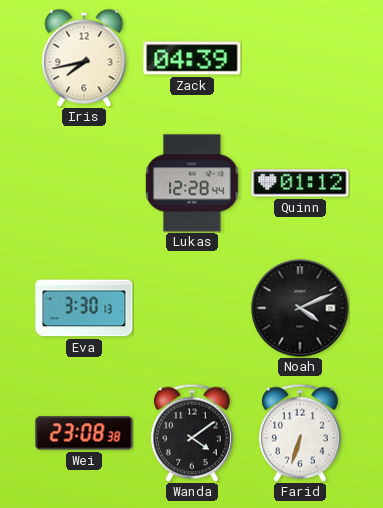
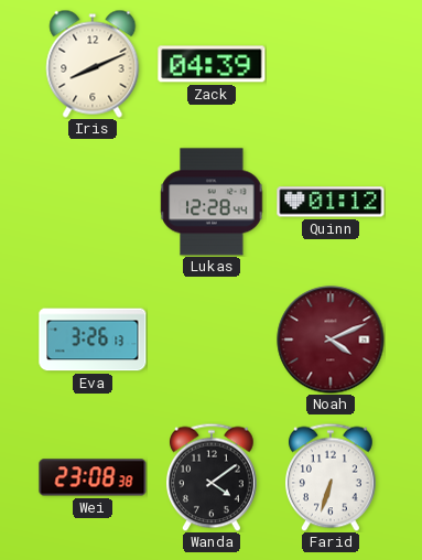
Iris: 7:43 -> 8:11
Eva: 3:30 -> 3:26
Noah dial: black -> burgundy
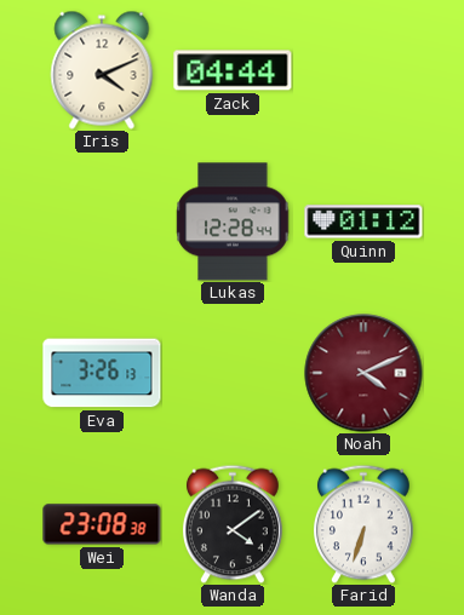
Iris: 8:11 -> 4:11
Zack: 04:39 -> 04:44
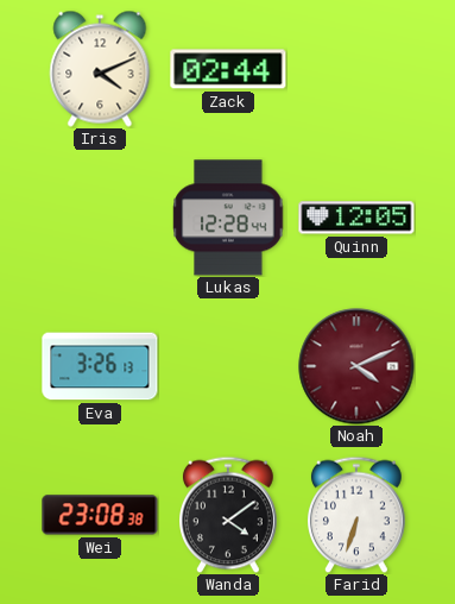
Zack: 04:44 -> 02:44
Quinn: 01:12 -> 12:05
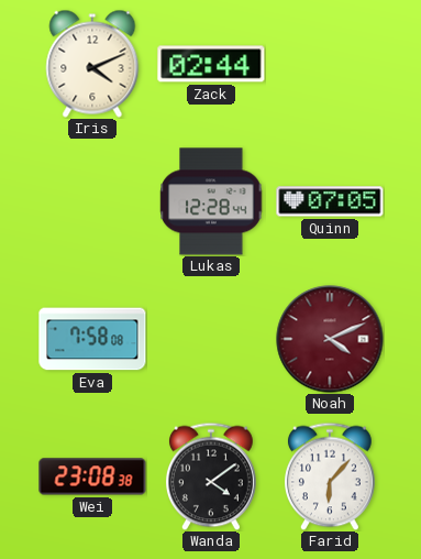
Quinn: 12:05 -> 07:05
Eva: 3:26 -> 7:58
Farid: 6:33 -> 6:07
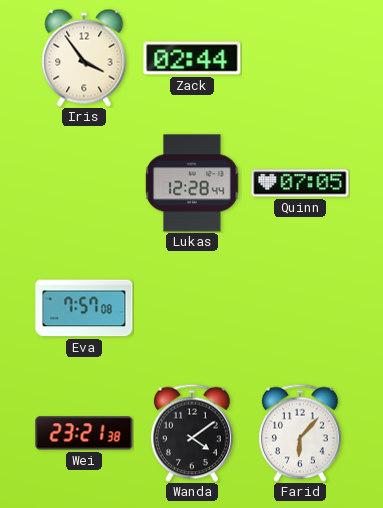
Iris: 4:11 -> 3:54
Eva: 7:58 -> 7:57
Noah: 4:11 -> none
Wei: 23:08 -> 23:21
